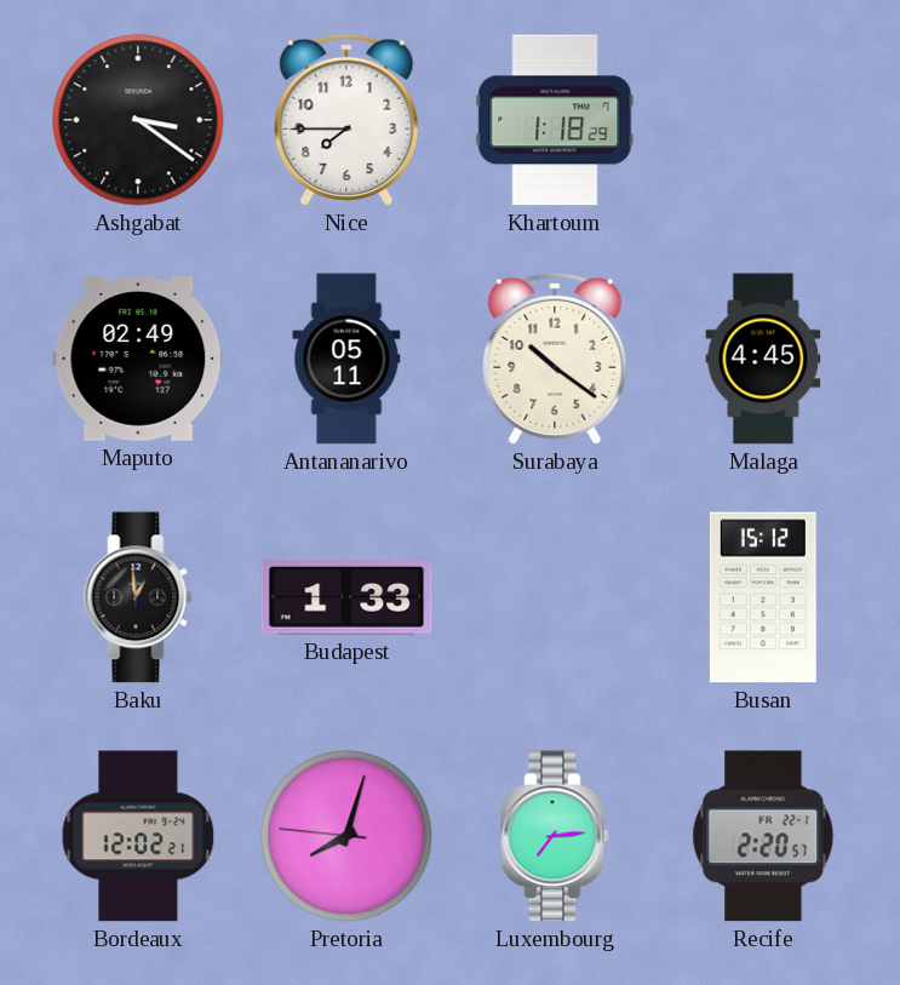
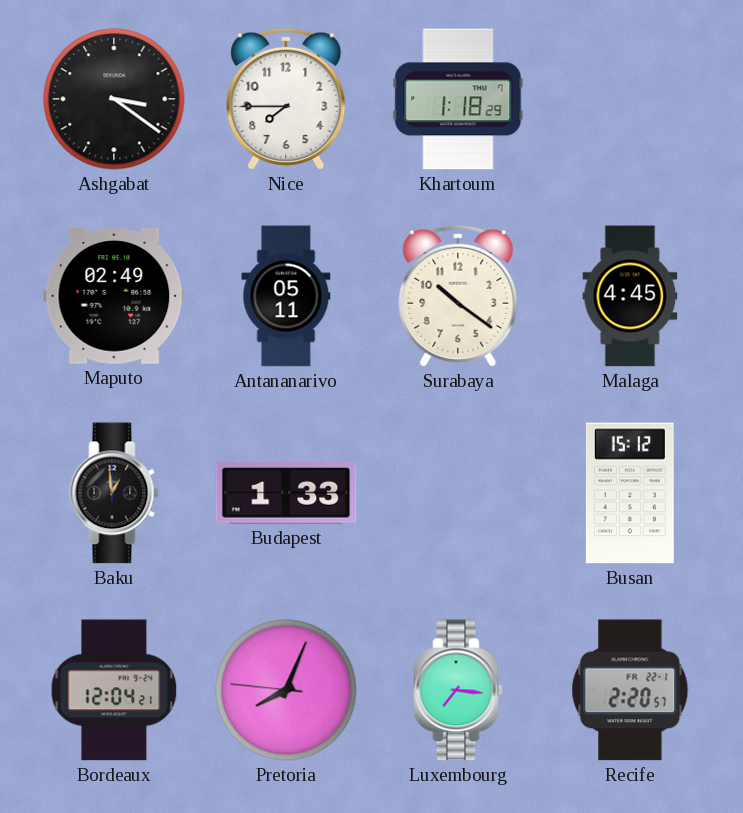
Bordeaux: 12:02 -> 12:04
Pretoria: 8:02 -> 8:03
Luxembourg: 7:14 -> 7:16
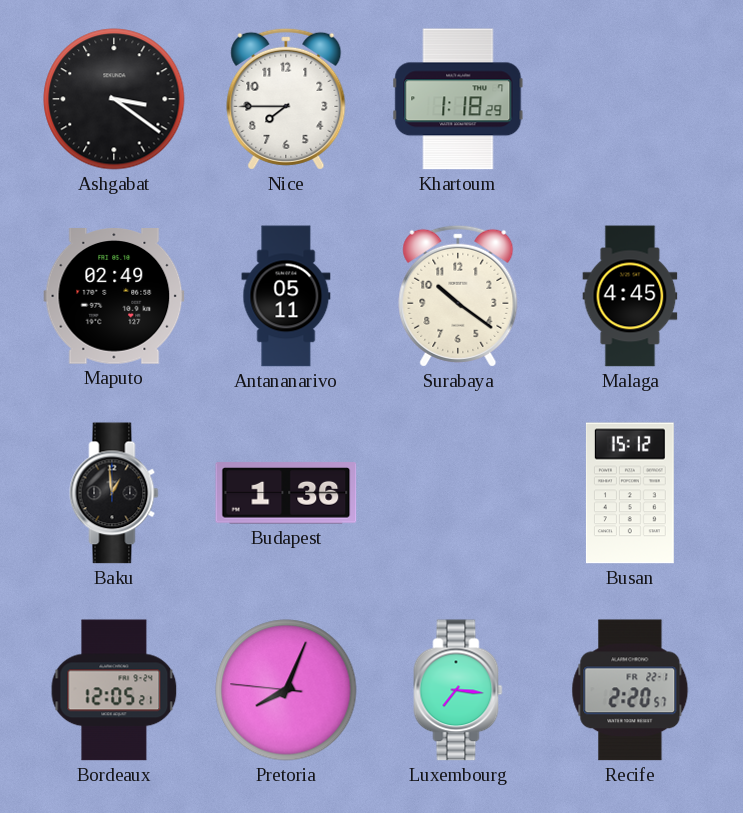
Budapest: 1:33 -> 1:36
Bordeaux: 12:04 -> 12:05
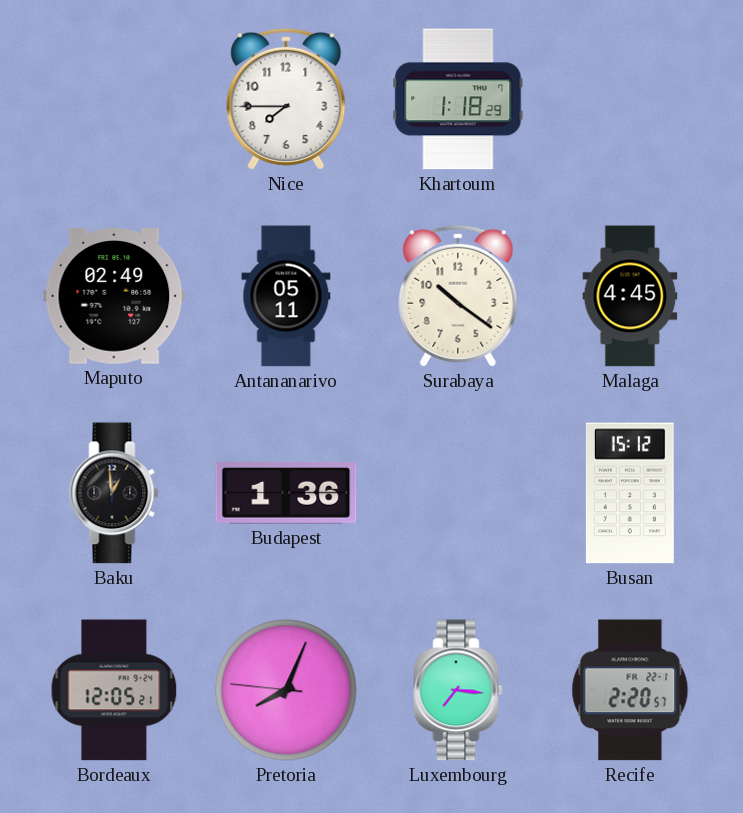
Ashgabat: 3:21 -> none
